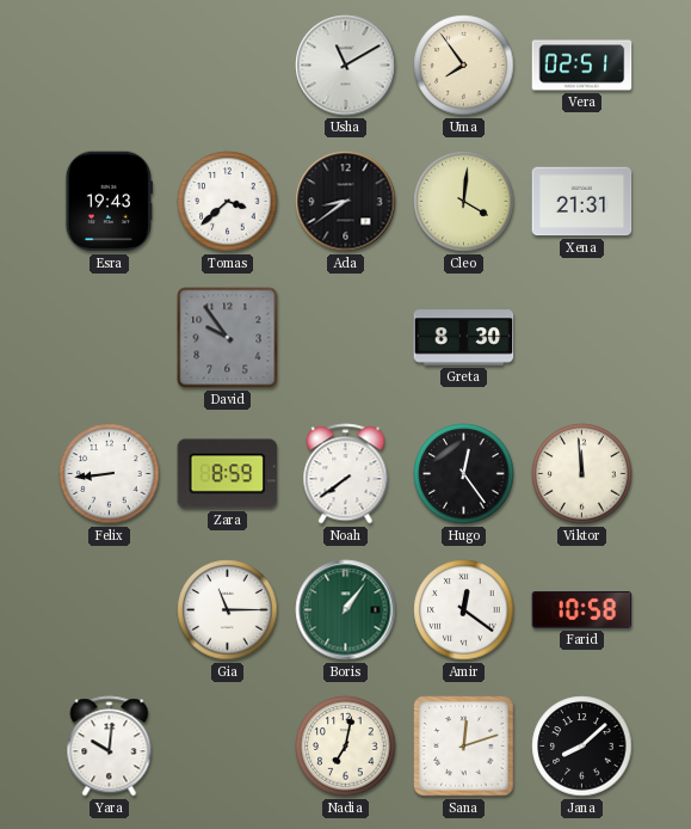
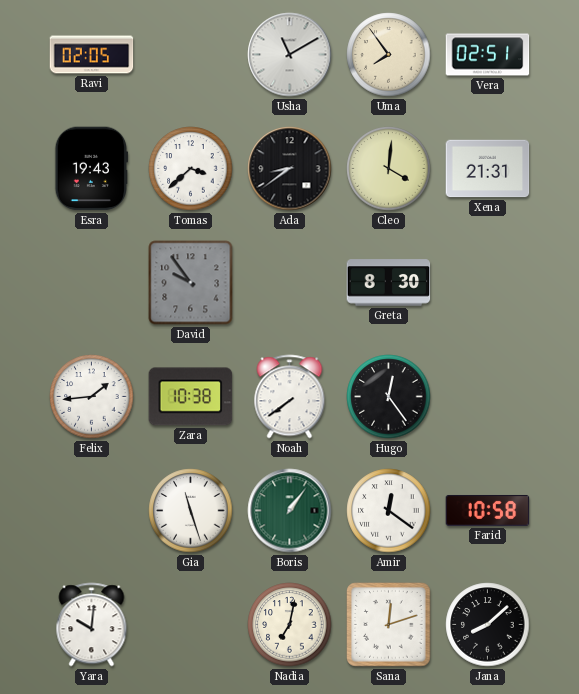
Ravi: none -> 02:05
Felix: 8:44 -> 1:44
Zara: 8:59 -> 10:38
Viktor: 11:59 -> none
Gia: 11:15 -> 11:27
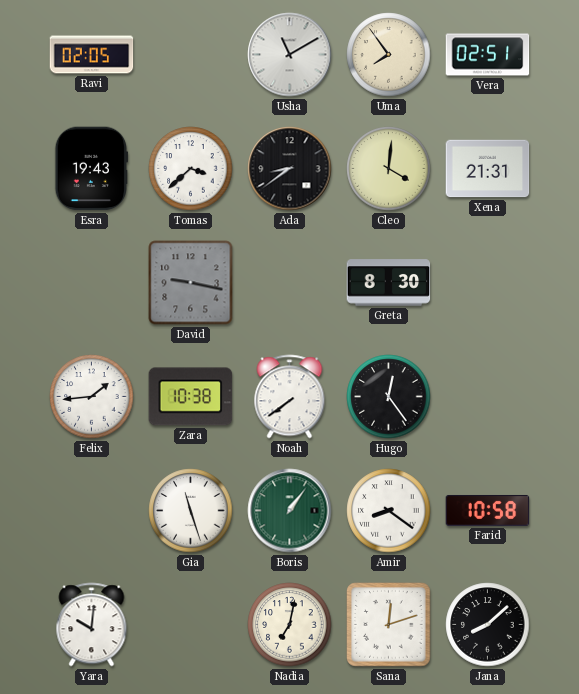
David: 9:54 -> 9:17
Amir: 12:21 -> 8:21
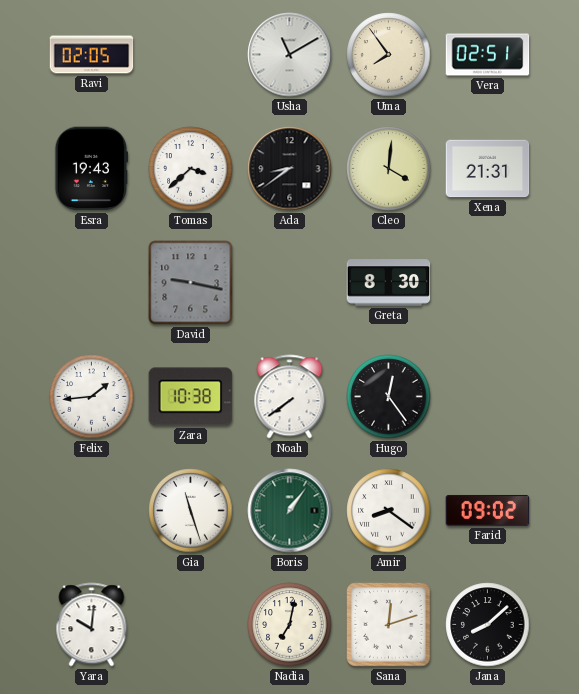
Farid: 10:58 -> 09:02
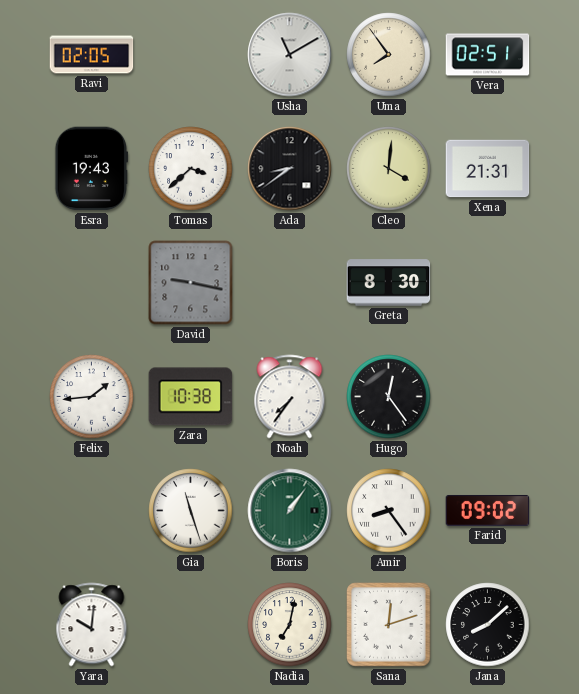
Noah: 7:39 -> 7:36
Amir: 8:21 -> 8:24
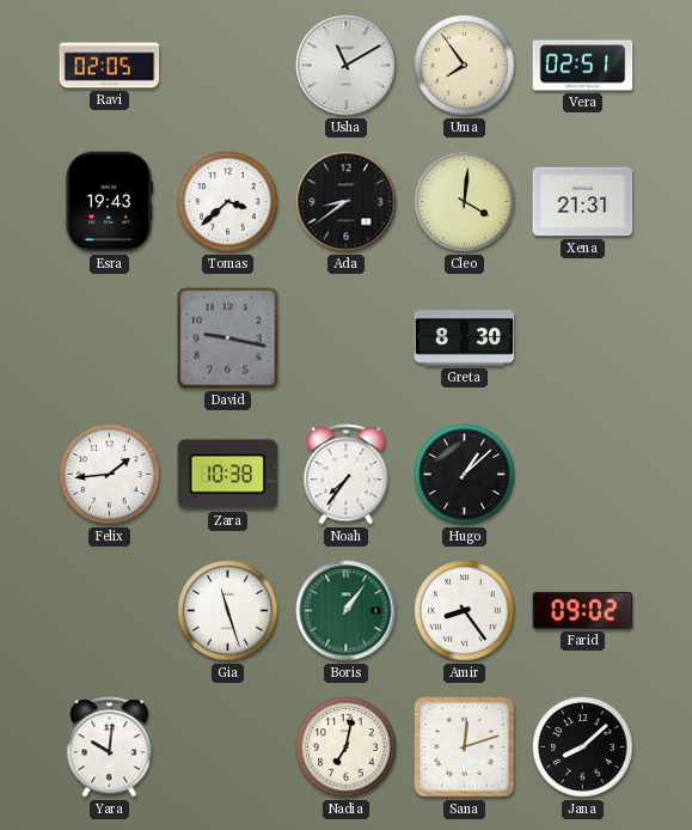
Hugo: 12:24 -> 1:08
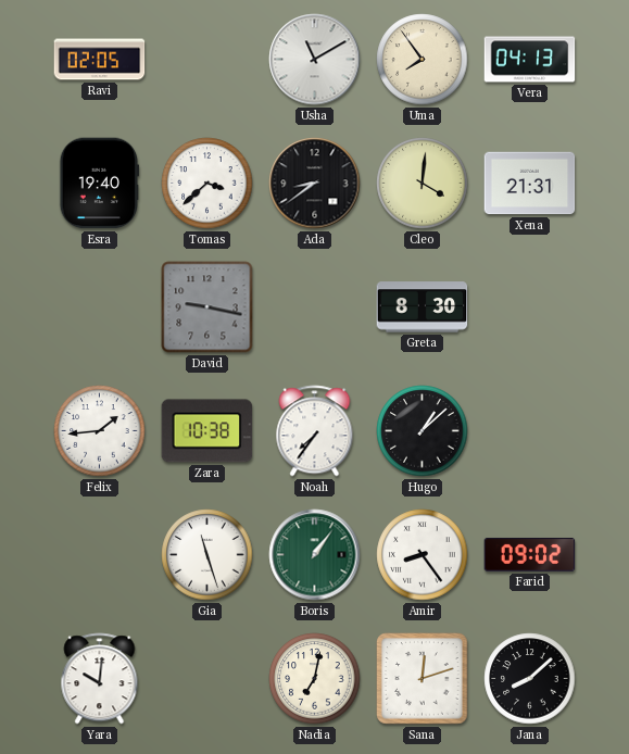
Vera: 02:51 -> 04:13
Esra: 19:43 -> 19:40
